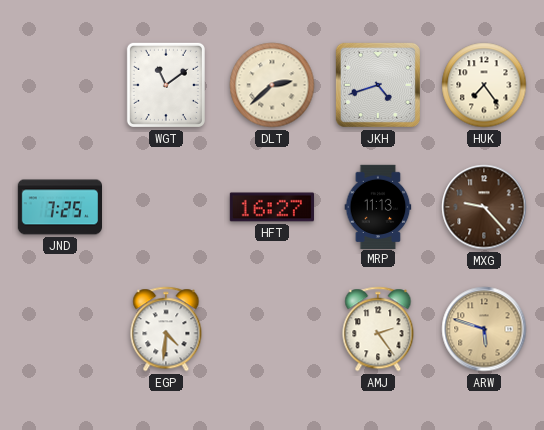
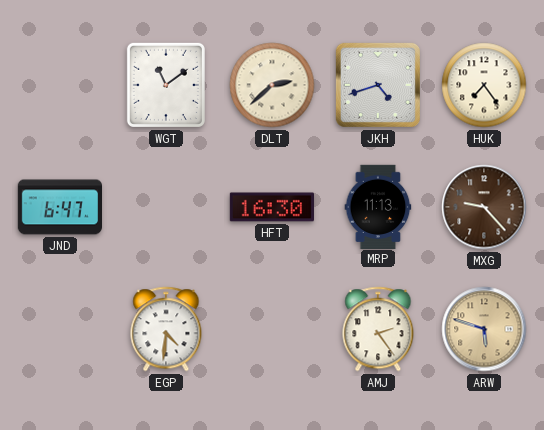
JND: 7:25 -> 6:47
HFT: 16:27 -> 16:30
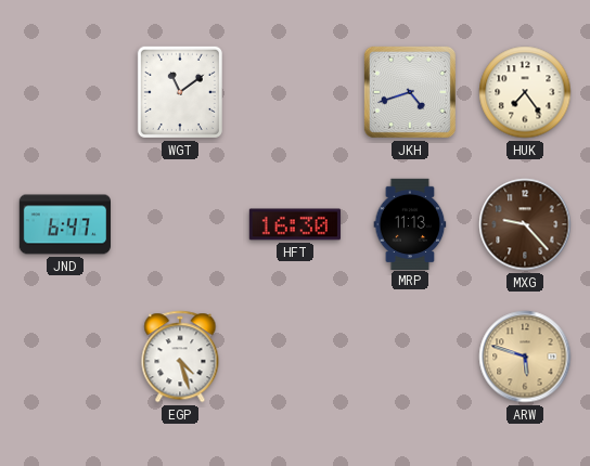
DLT: 2:38 -> none
EGP: 4:31 -> 4:27
AMJ: 2:24 -> none
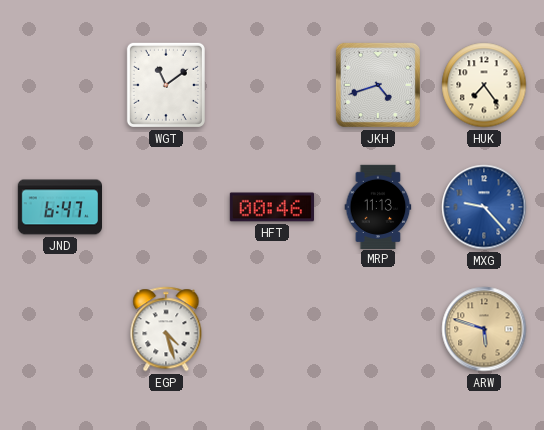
HFT: 16:30 -> 00:46
MXG dial: brown -> blue
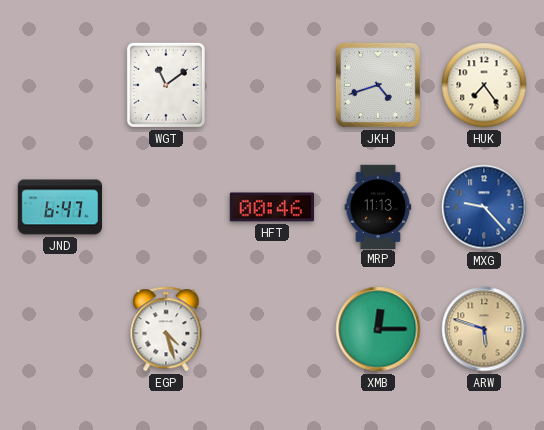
XMB: none -> 12:15
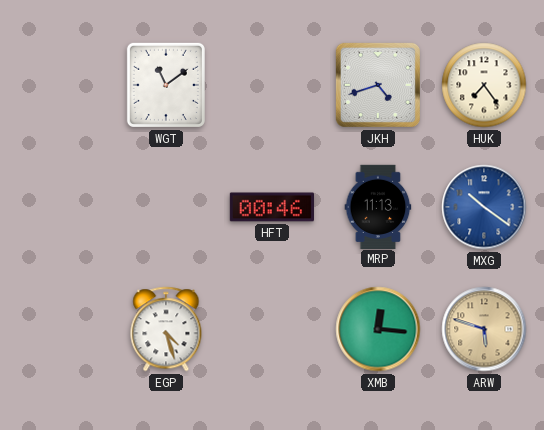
JND: 6:47 -> none
MXG: 9:23 -> 10:21
XMB: 12:15 -> 12:16
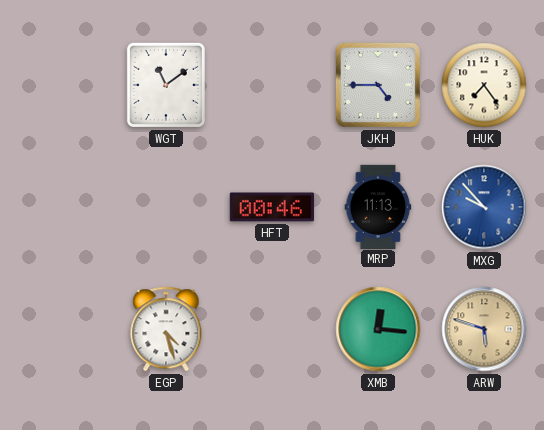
JKH: 4:42 -> 4:45
MXG: 10:21 -> 9:53
